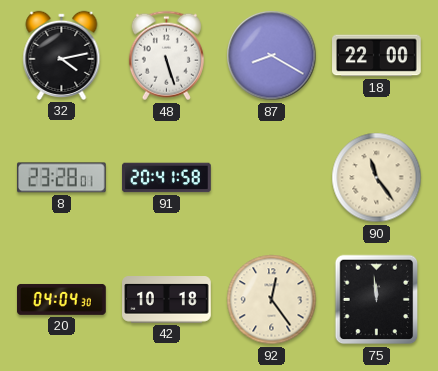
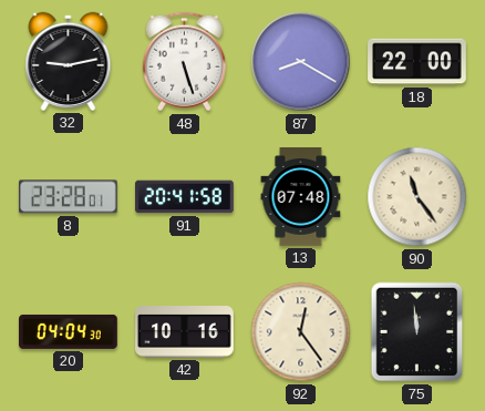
32: 4:13 -> 9:13
13: none -> 07:48
42: 10:18 -> 10:16
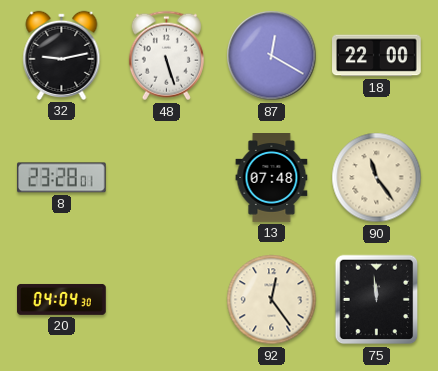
87: 8:20 -> 12:20
91: 20:41 -> none
42: 10:16 -> none
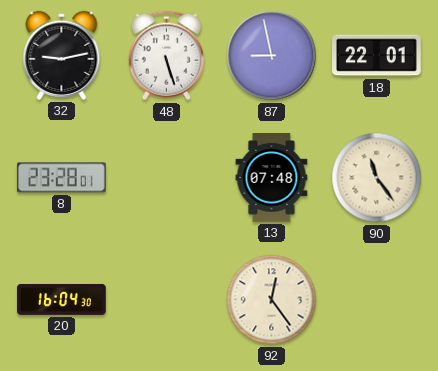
87: 12:20 -> 8:58
18: 22:00 -> 22:01
20: 04:04 -> 16:04
75: 11:59 -> none
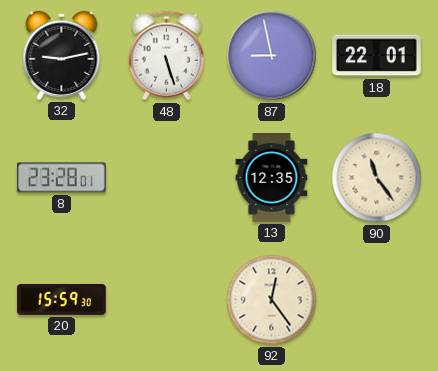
13: 07:48 -> 12:35
20: 16:04 -> 15:59
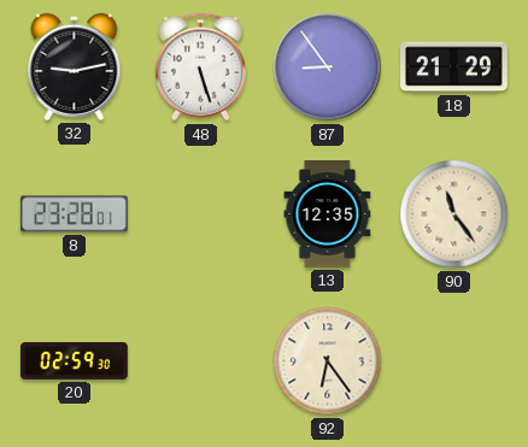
87: 8:58 -> 8:54
18: 22:01 -> 21:29
20: 15:59 -> 02:59
92: 12:24 -> 6:24
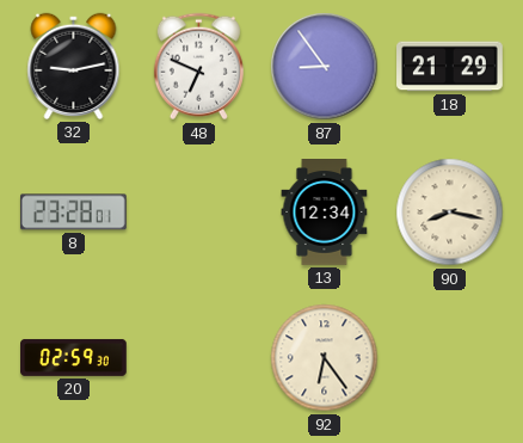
48: 5:27 -> 6:49
13: 12:35 -> 12:34
90: 11:24 -> 8:17
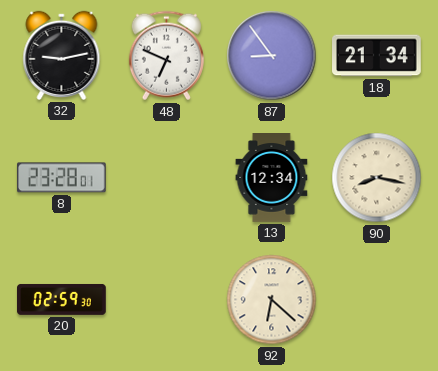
18: 21:29 -> 21:34
92: 6:24 -> 6:22
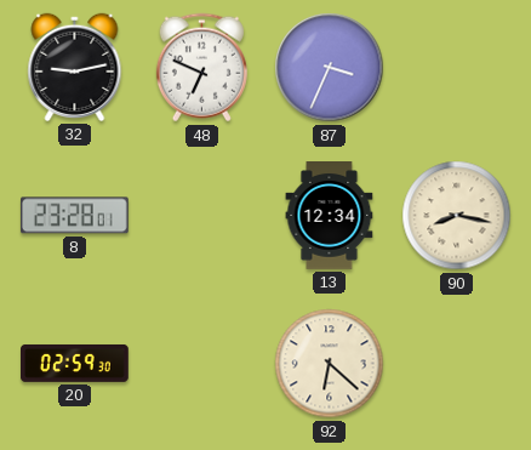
87: 8:54 -> 3:34
18: 21:34 -> none
